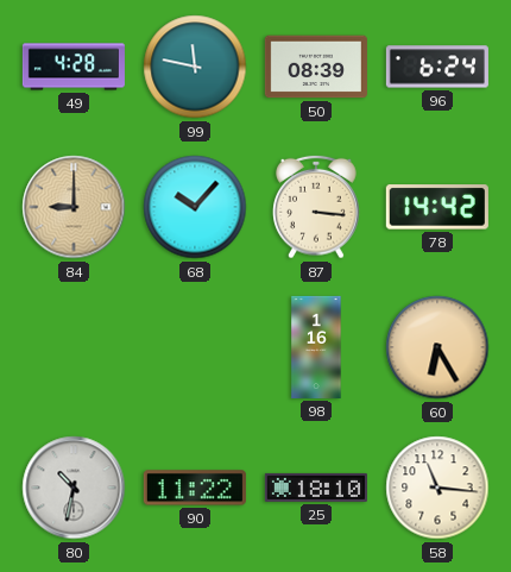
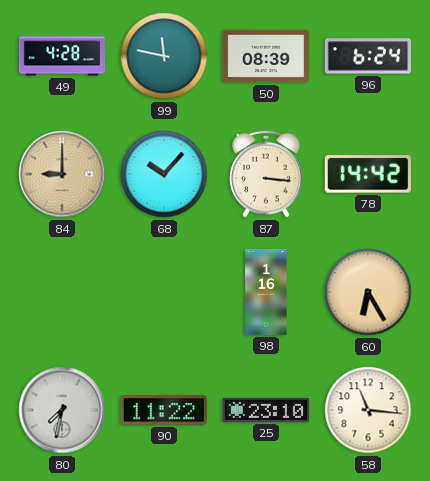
80: 10:32 -> 7:32
25: 18:10 -> 23:10
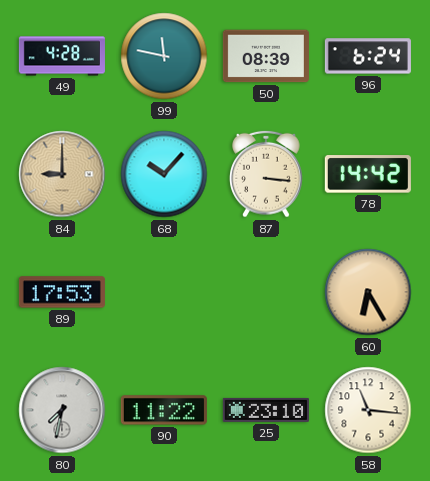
89: none -> 17:53
98: 1:16 -> none
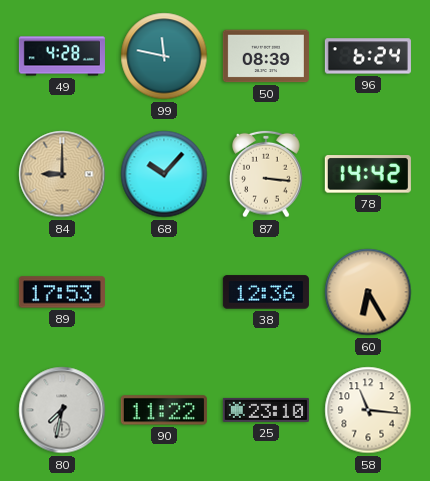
38: none -> 12:36
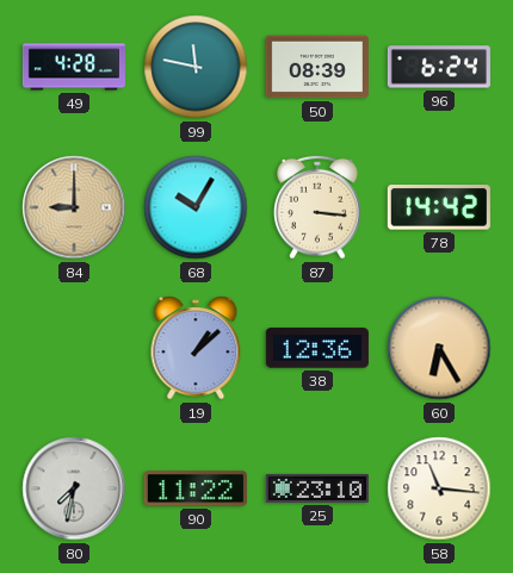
68: 10:07 -> 10:05
89: 17:53 -> none
19: none -> 1:08
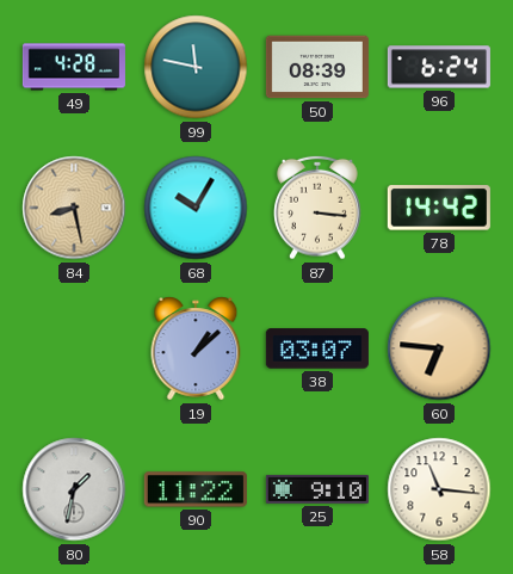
84: 9:00 -> 8:28
38: 12:36 -> 03:07
60: 6:25 -> 6:46
80: 7:32 -> 1:32
25: 23:10 -> 9:10
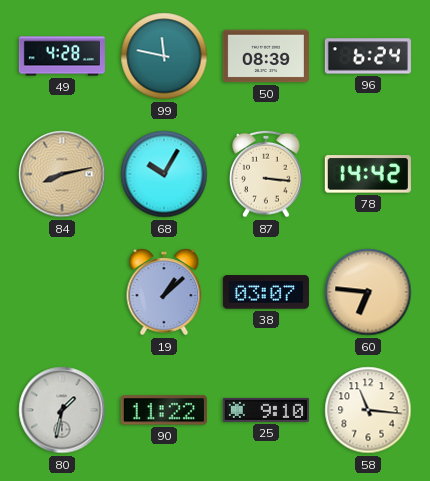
84: 8:28 -> 8:13
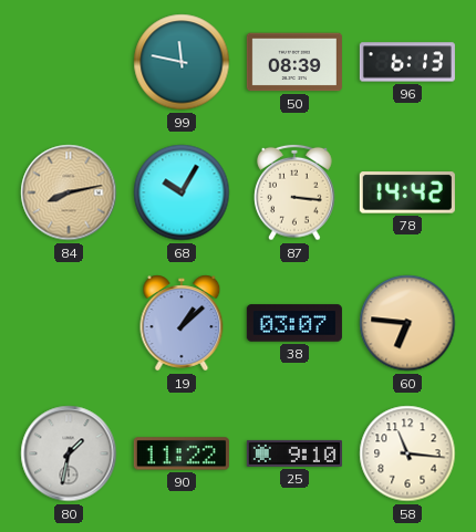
49: 4:28 -> none
96: 6:24 -> 6:13
